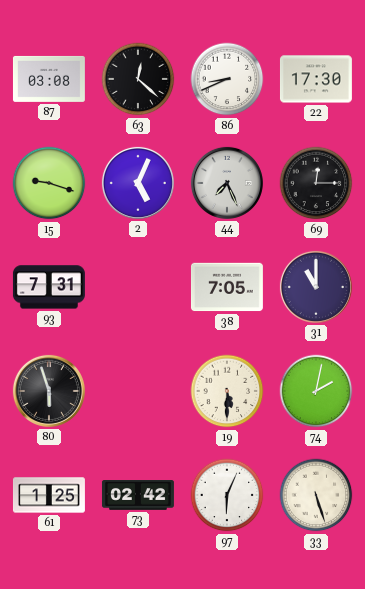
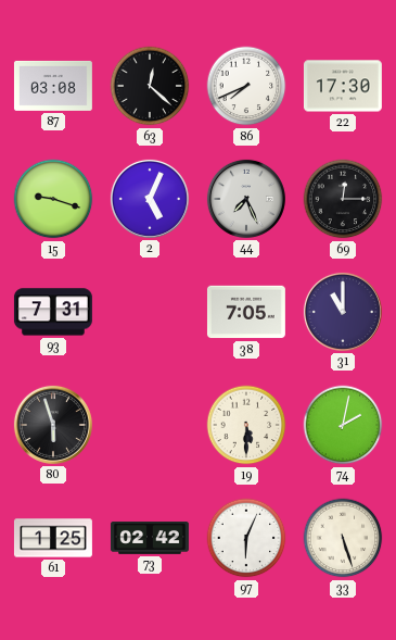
86: 8:41 -> 7:41
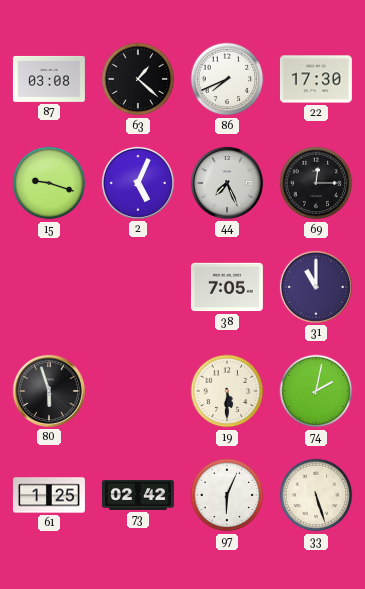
63: 12:22 -> 1:22
93: 7:31 -> none
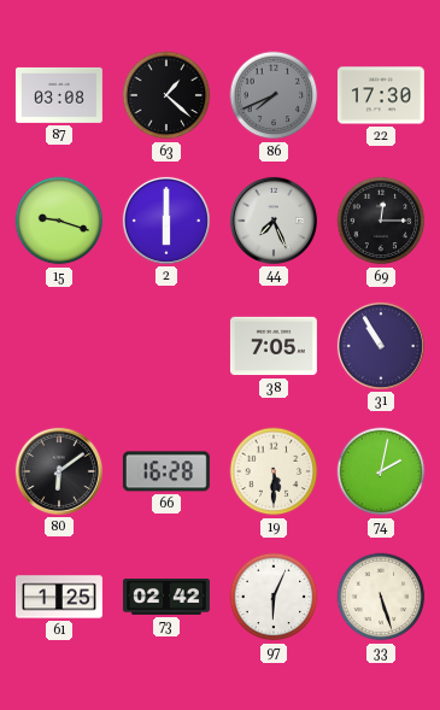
86 dial: white -> grey
2: 5:04 -> 6:00
31: 11:00 -> 10:55
80: 5:57 -> 6:09
66: none -> 16:28
